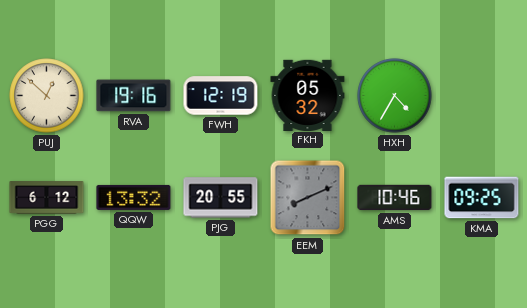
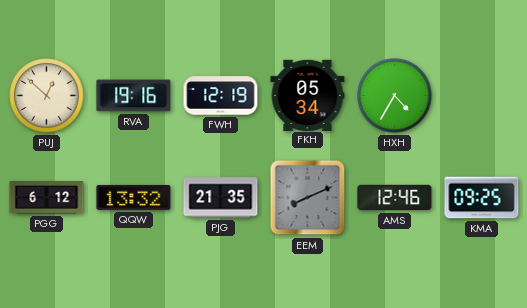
FKH: 05:32 -> 05:34
PJG: 20:55 -> 21:35
AMS: 10:46 -> 12:46
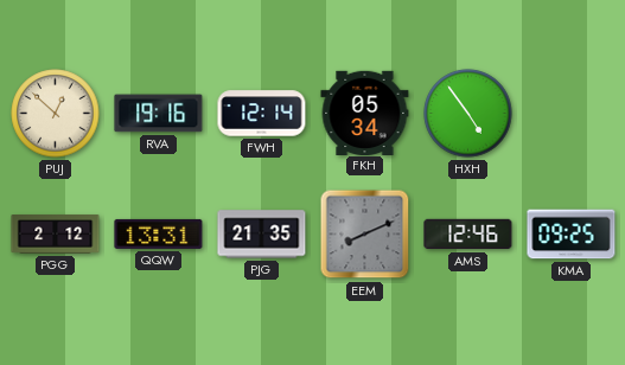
FWH: 12:19 -> 12:14
HXH: 4:35 -> 4:54
PGG: 6:12 -> 2:12
QQW: 13:32 -> 13:31
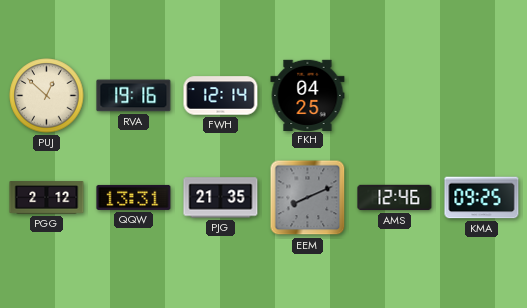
FKH: 05:34 -> 04:25
HXH: 4:54 -> none
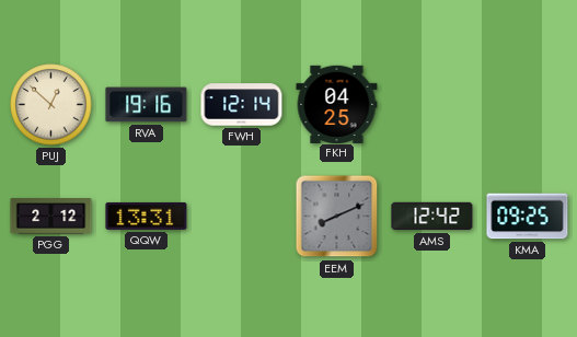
PJG: 21:35 -> none
AMS: 12:46 -> 12:42
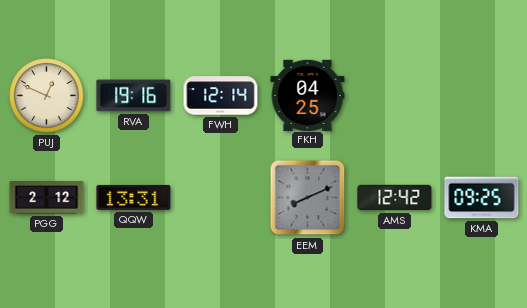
PUJ: 12:52 -> 12:49
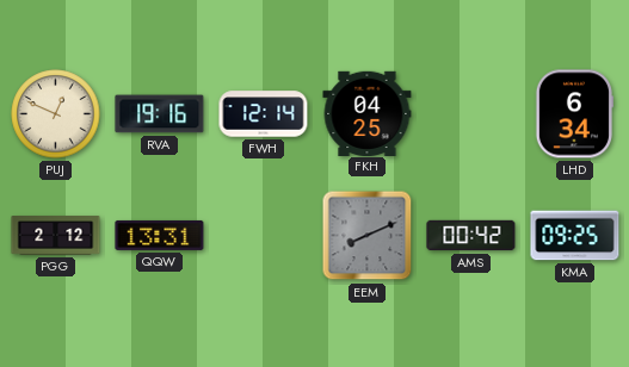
LHD: none -> 6:34
AMS: 12:42 -> 00:42
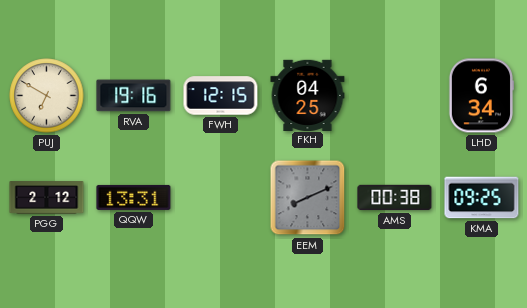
PUJ: 12:49 -> 6:50
FWH: 12:14 -> 12:15
AMS: 00:42 -> 00:38
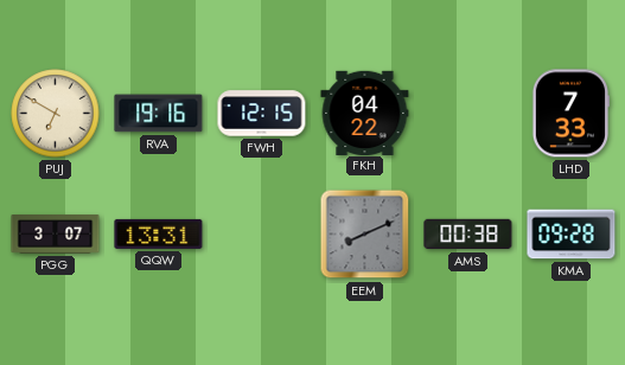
FKH: 04:25 -> 04:22
LHD: 6:34 -> 7:33
PGG: 2:12 -> 3:07
KMA: 09:25 -> 09:28
